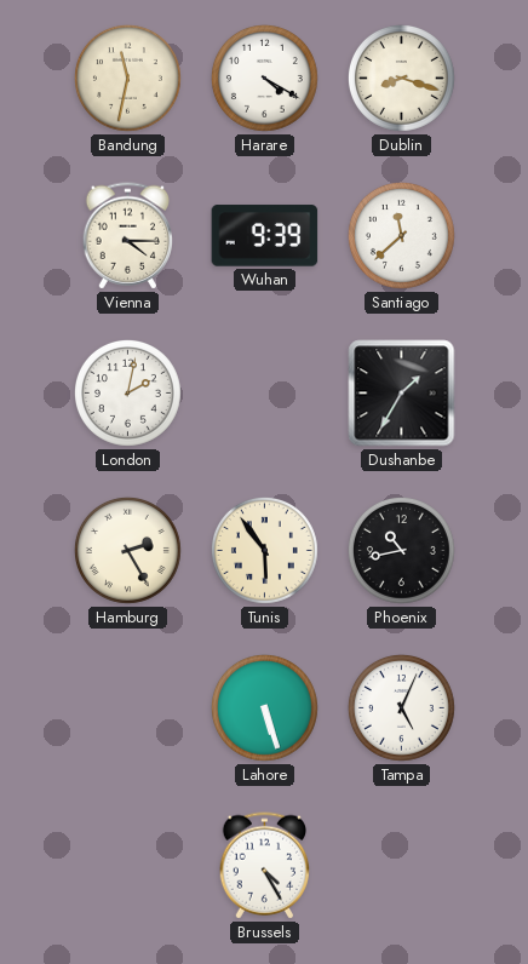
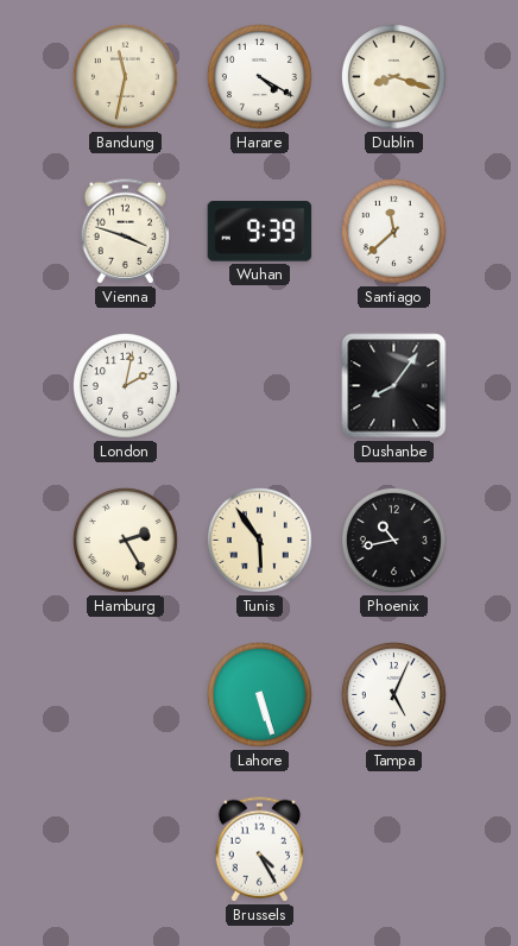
Vienna: 4:15 -> 3:48
Dushanbe: 1:35 -> 8:06
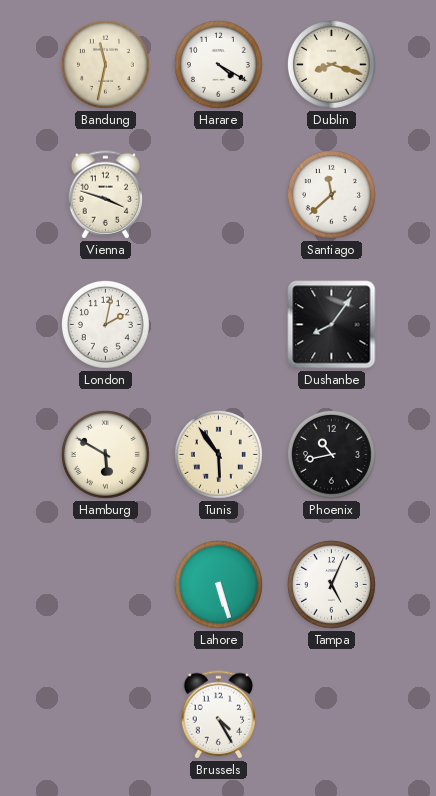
Wuhan: 9:39 -> none
Hamburg: 2:25 -> 5:50
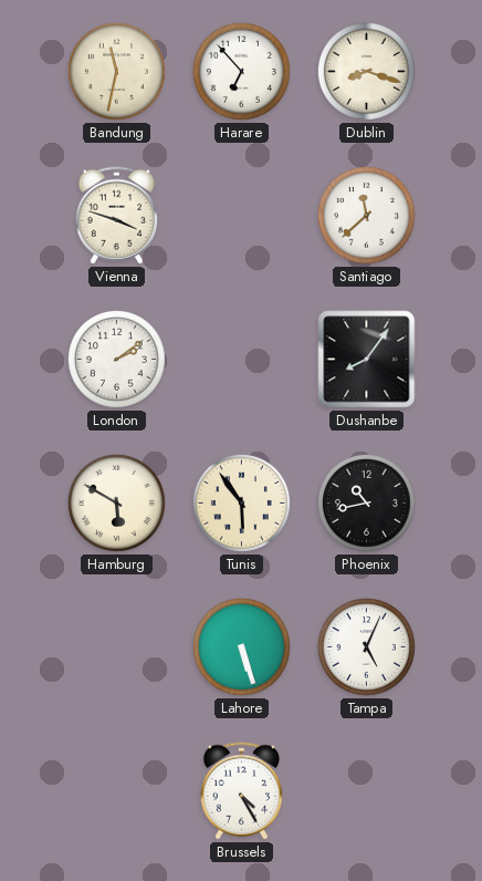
Harare: 4:20 -> 6:53
London: 2:02 -> 2:09
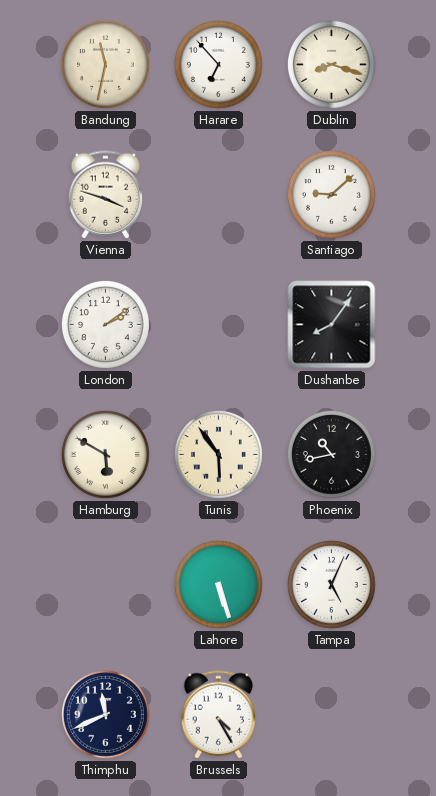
Santiago: 11:38 -> 9:08
Thimphu: none -> 11:41
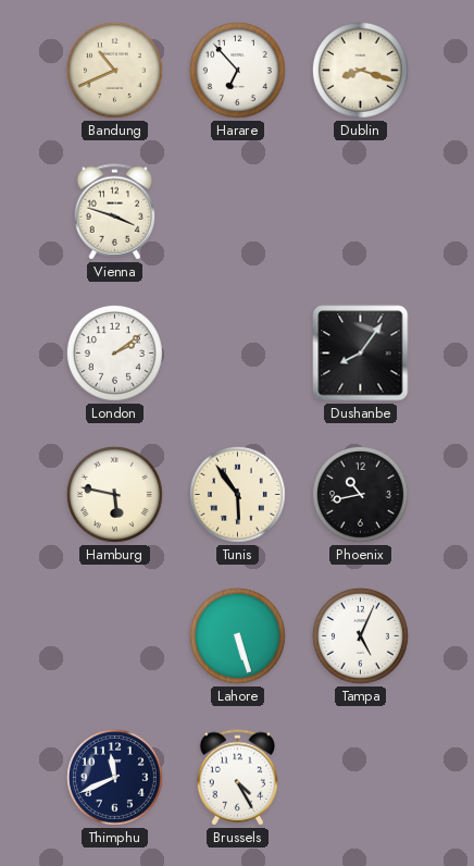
Bandung: 11:32 -> 10:41
Santiago: 9:08 -> none
Hamburg: 5:50 -> 5:47
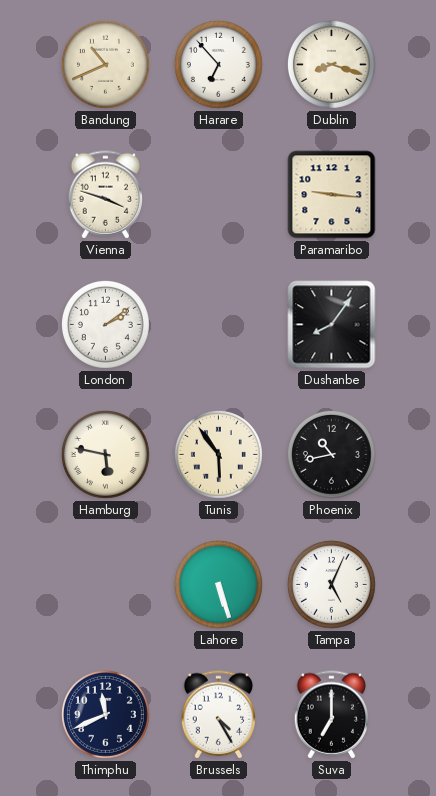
Paramaribo: none -> 9:16
Suva: none -> 7:00
